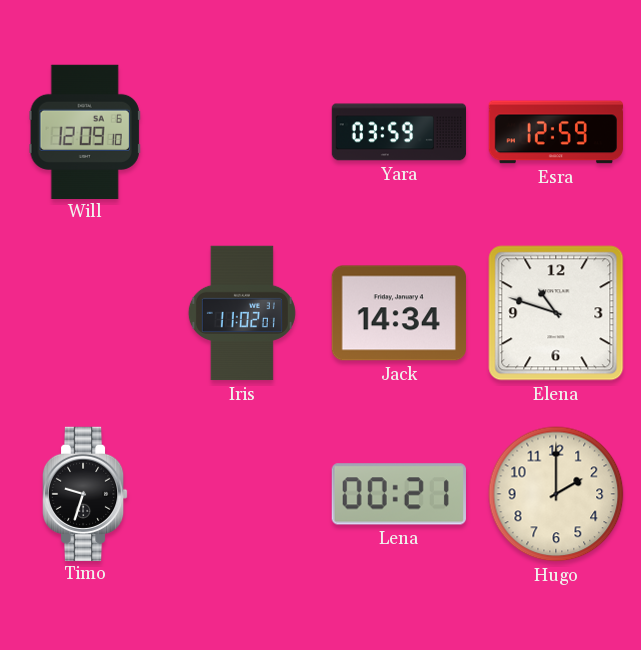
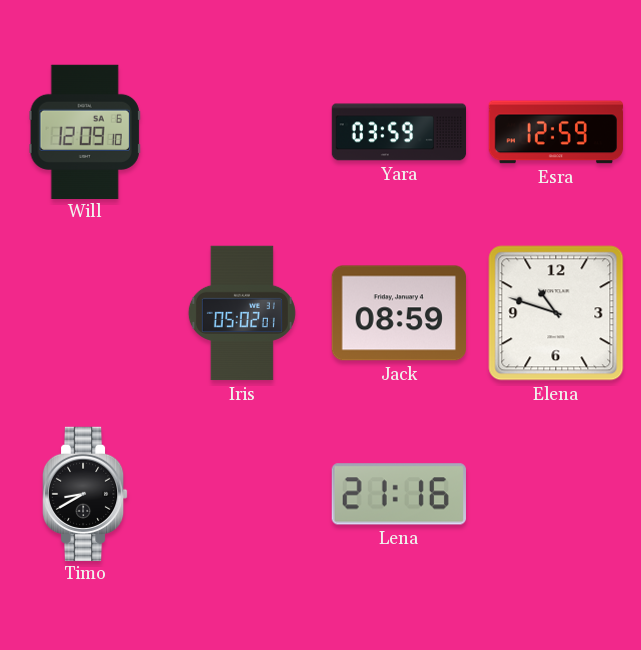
Iris: 11:02 -> 05:02
Jack: 14:34 -> 08:59
Timo: 9:33 -> 8:40
Lena: 00:21 -> 21:16
Hugo: 2:00 -> none
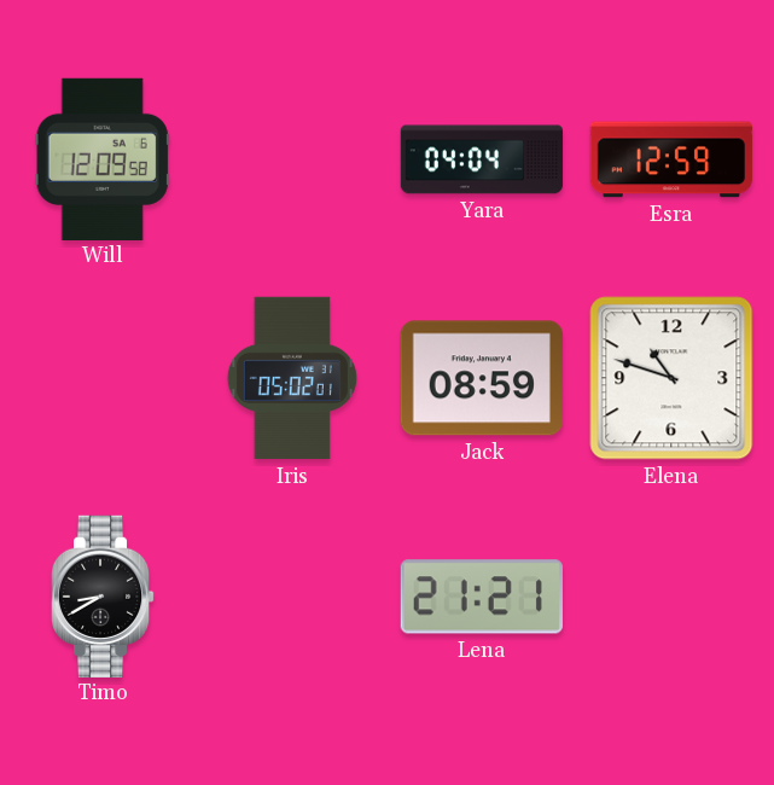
Will: 12:09:10 -> 12:09:58
Yara: 03:59 -> 04:04
Lena: 21:16 -> 21:21
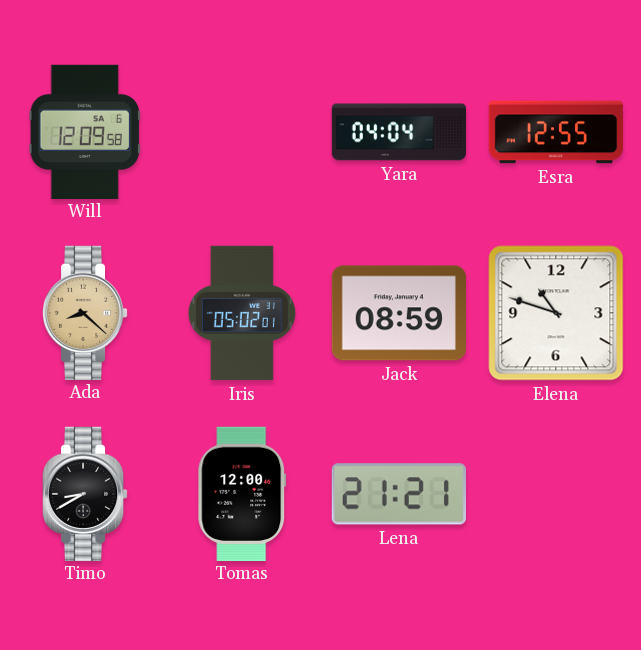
Esra: 12:59 -> 12:55
Ada: none -> 8:22
Tomas: none -> 12:00
